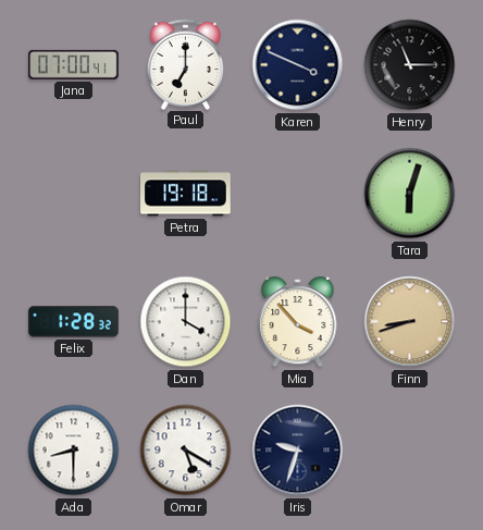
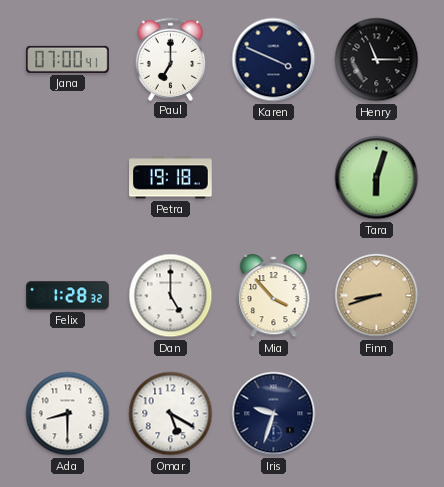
Dan: 4:00 -> 5:00
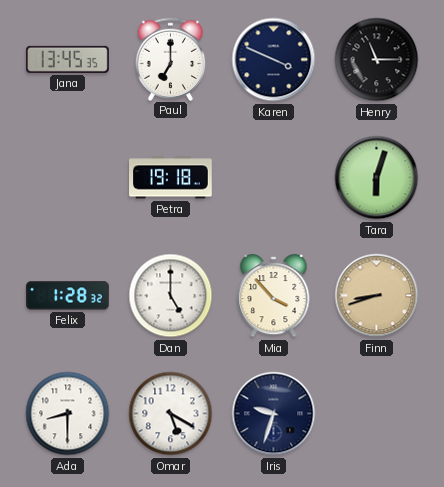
Jana: 07:00 -> 13:45
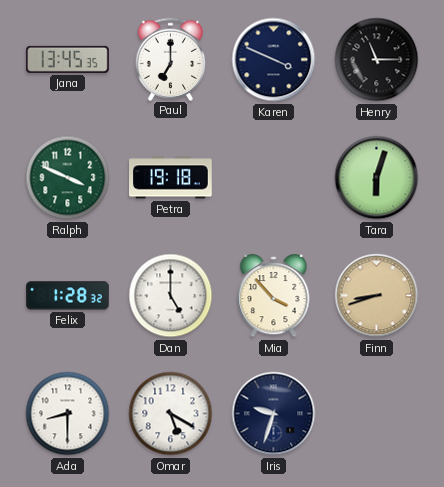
Ralph: none -> 3:49
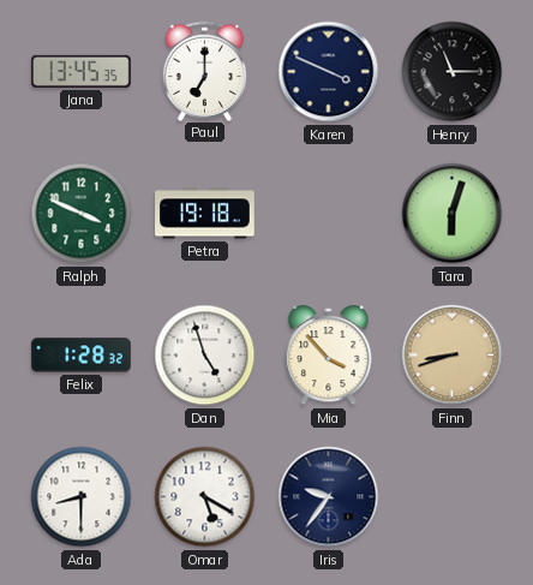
Dan: 5:00 -> 4:57
Iris: 9:33 -> 9:36
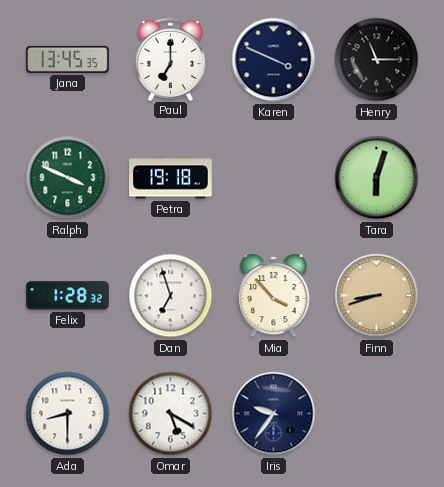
Dan: 4:57 -> 6:57
